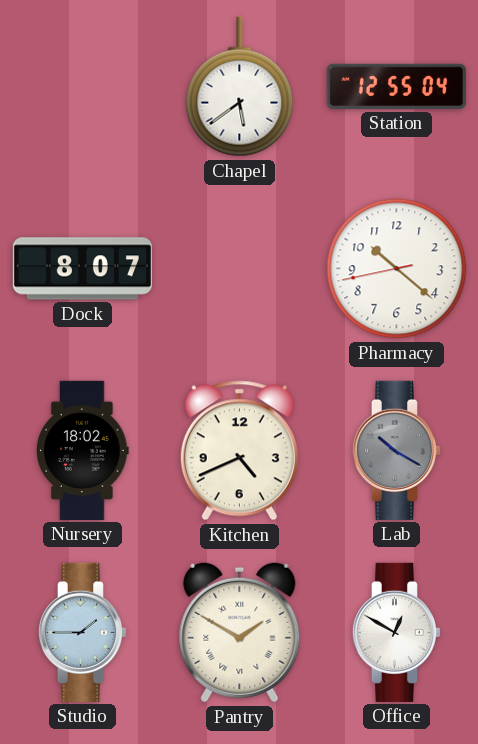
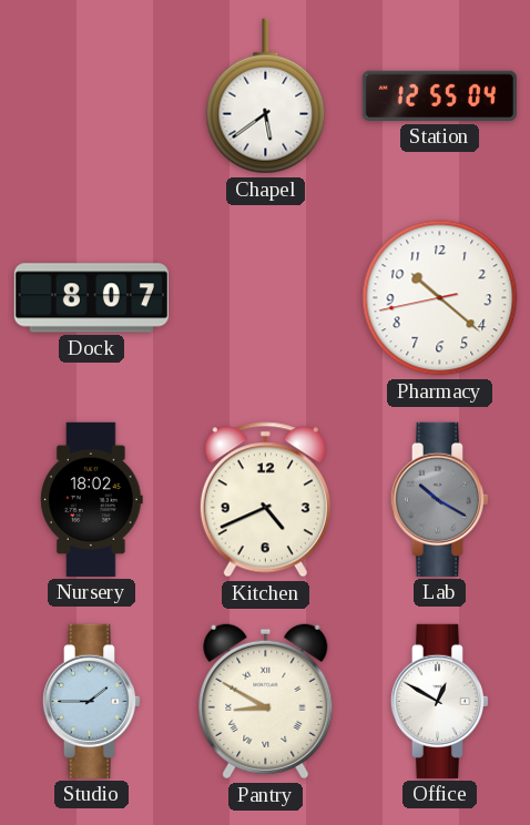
Pantry: 1:50 -> 8:50
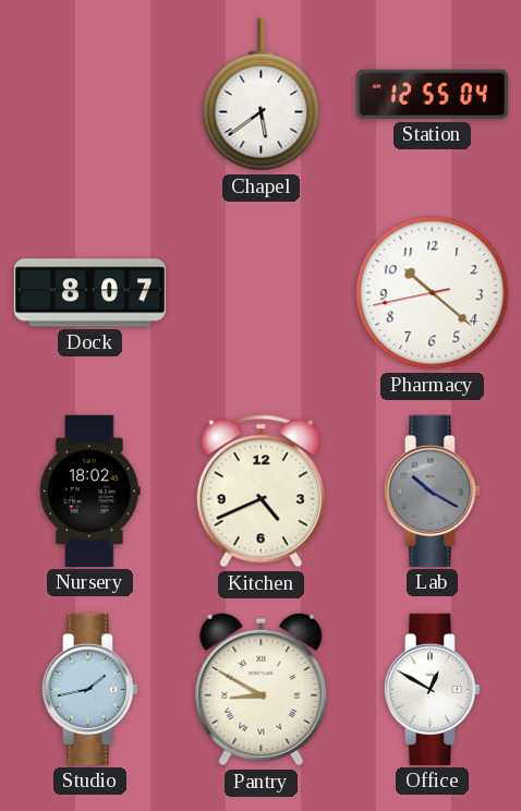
Studio: 1:45 -> 1:43
